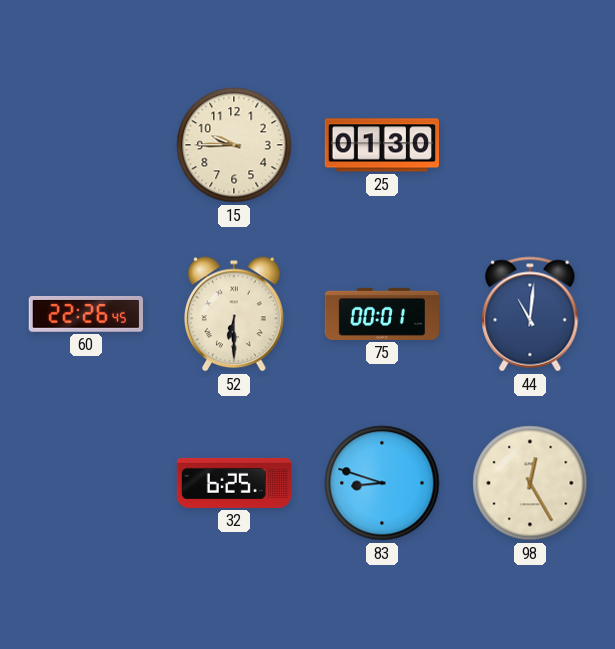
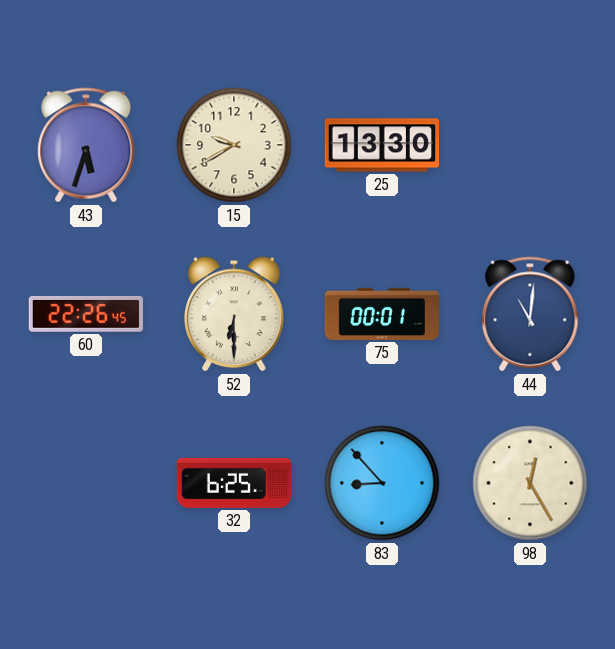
43: none -> 5:33
15: 9:45 -> 9:40
25: 01:30 -> 13:30
83: 8:48 -> 8:53
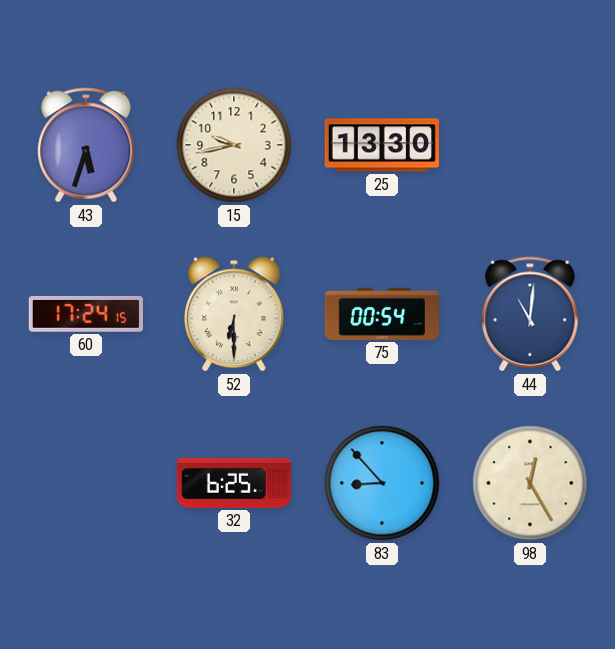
15: 9:40 -> 9:43
60: 22:26 -> 17:24
75: 00:01 -> 00:54
